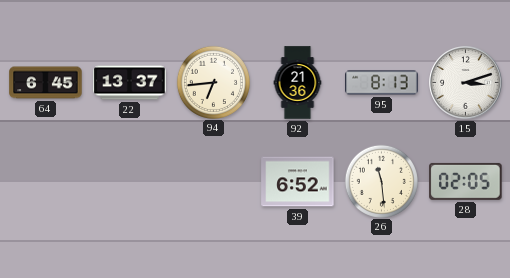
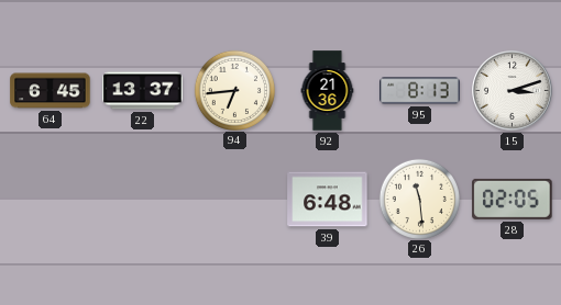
39: 6:52 -> 6:48
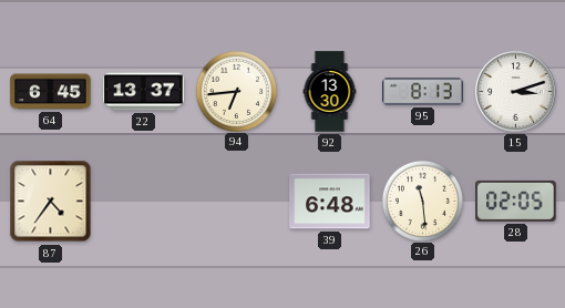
92: 21:36 -> 13:30
87: none -> 4:36
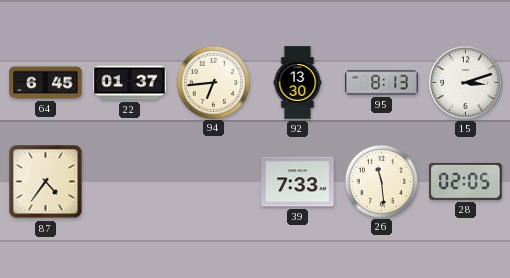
22: 13:37 -> 01:37
39: 6:48 -> 7:33
